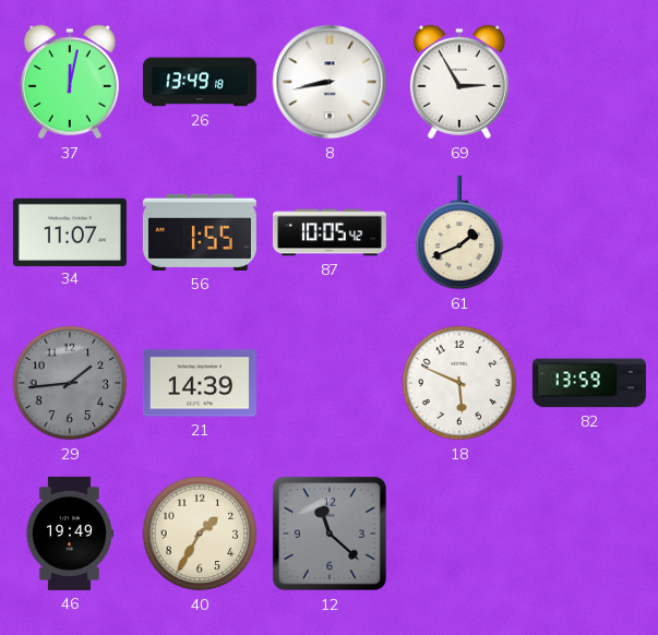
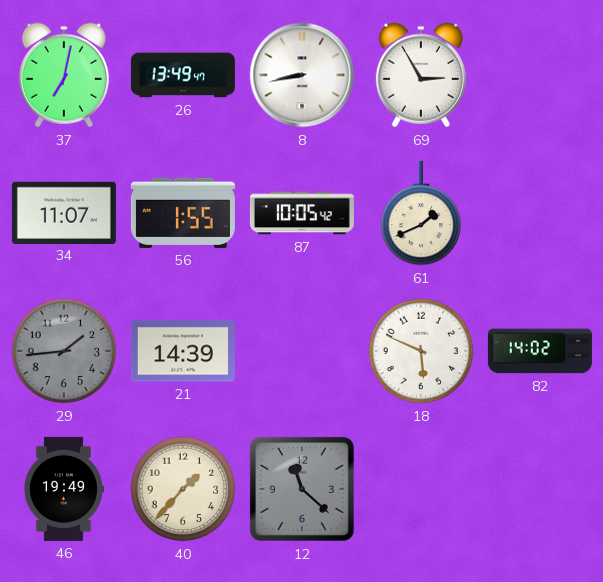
37: 12:02 -> 7:02
26: 13:49:18 -> 13:49:47
82: 13:59 -> 14:02
40: 1:35 -> 1:37
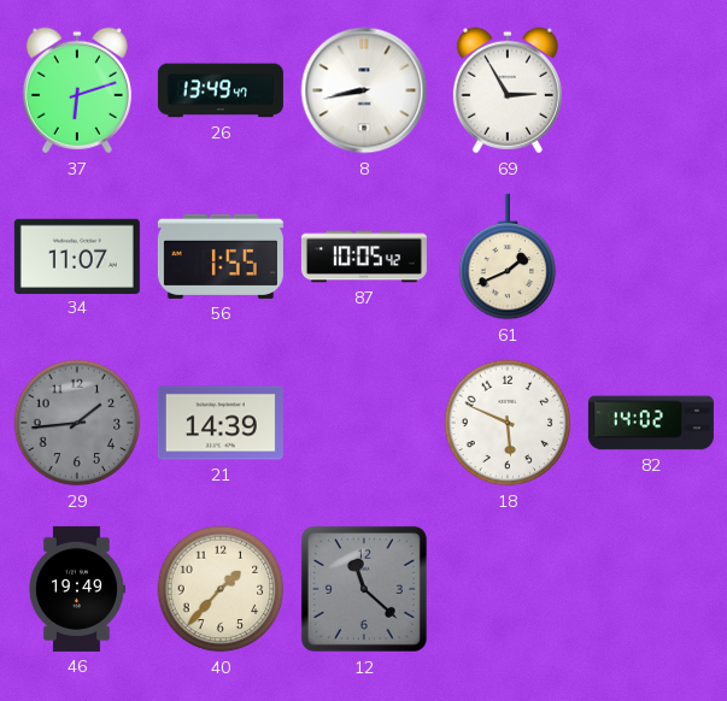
37: 7:02 -> 6:12
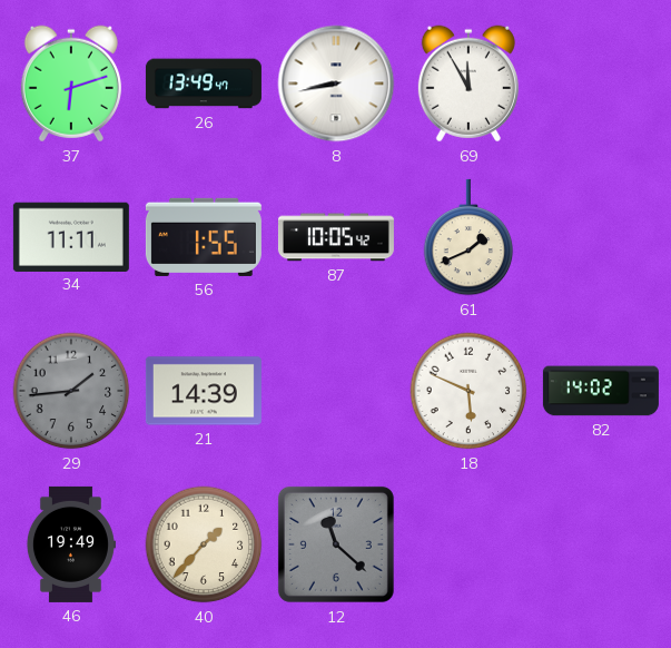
69: 2:55 -> 11:55
34: 11:07 -> 11:11
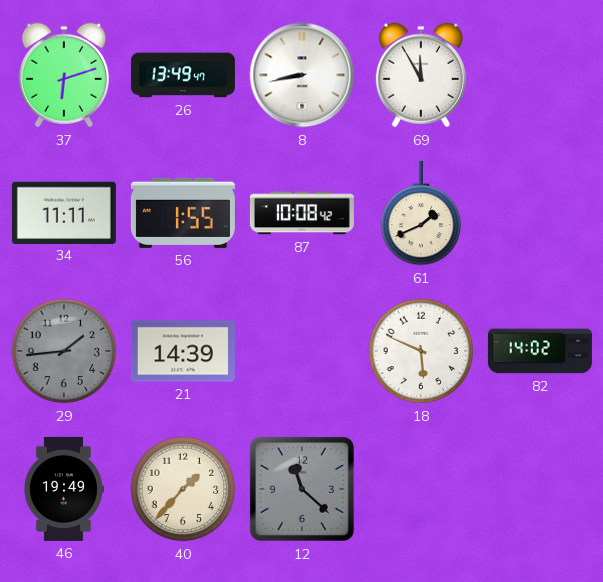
87: 10:05 -> 10:08
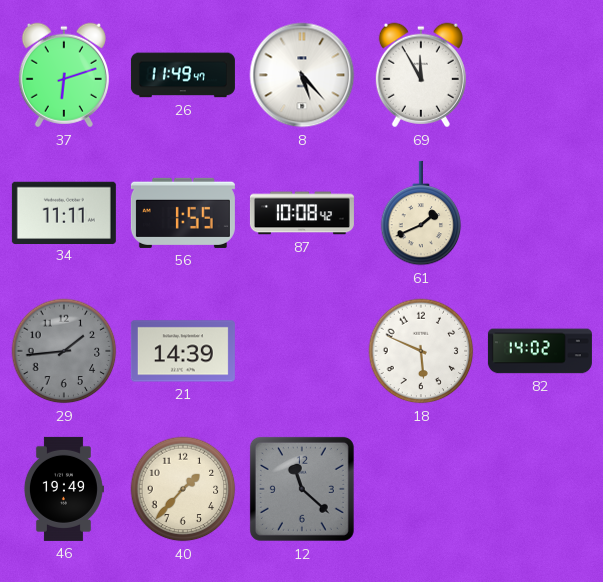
26: 13:49 -> 11:49
8: 8:43 -> 5:23
